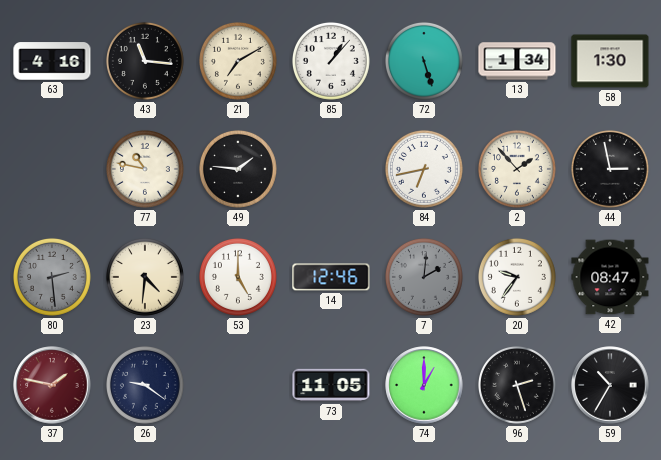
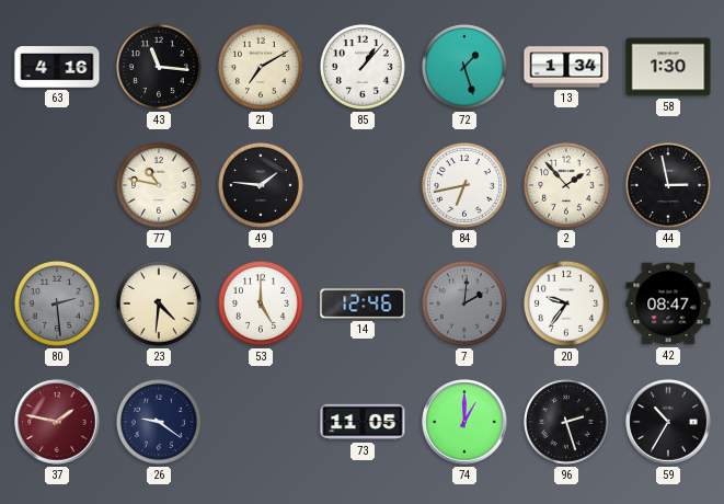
72: 5:27 -> 1:27
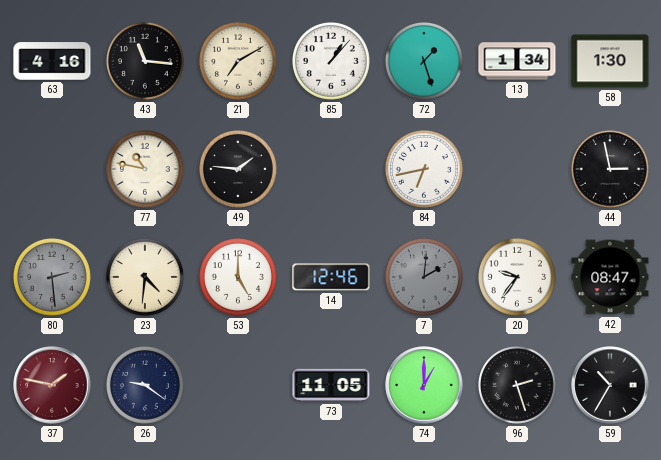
2: 1:53 -> none
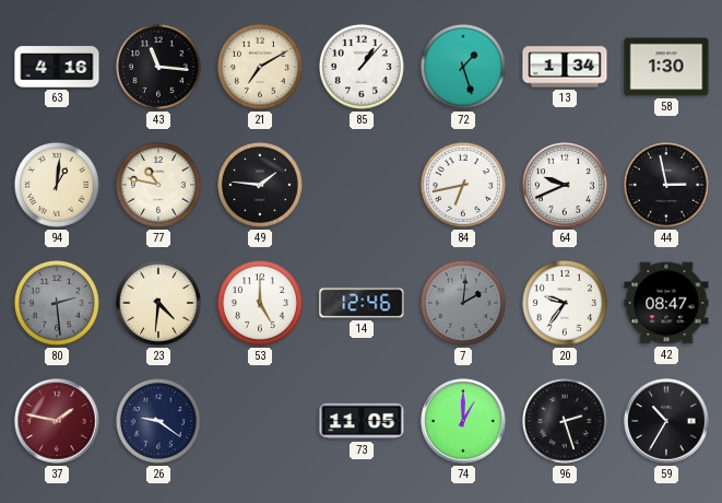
94: none -> 1:01
64: none -> 9:41
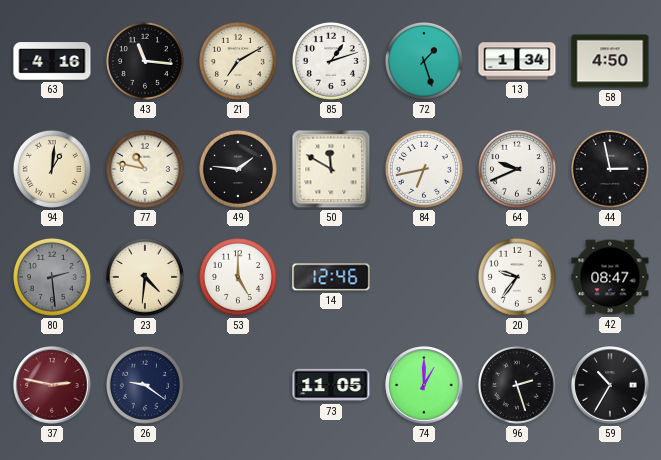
85: 1:07 -> 1:12
58: 1:30 -> 4:50
50: none -> 11:50
7: 2:01 -> none
37: 1:47 -> 2:47
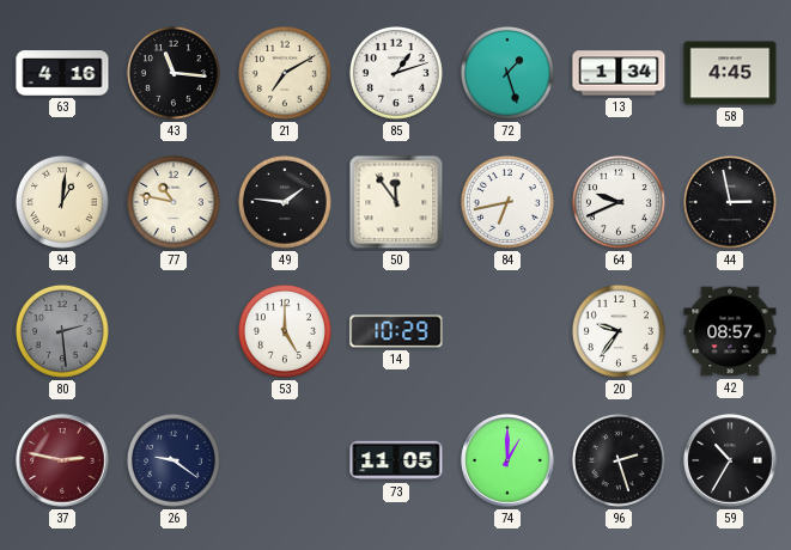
58: 4:50 -> 4:45
50: 11:50 -> 11:54
23: 4:31 -> none
14: 12:46 -> 10:29
42: 08:47 -> 08:57
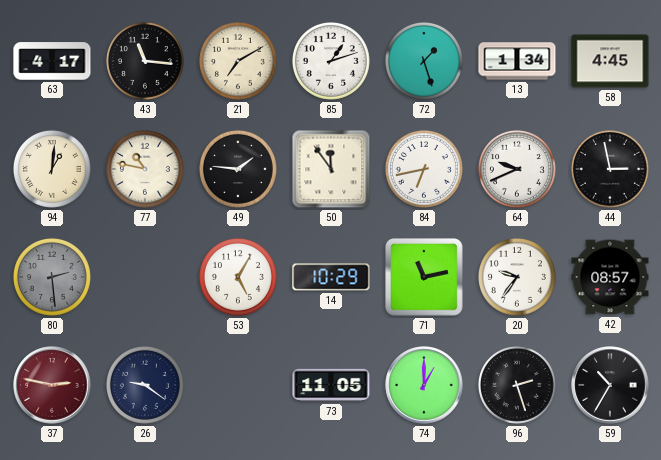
63: 4:16 -> 4:17
53: 5:00 -> 5:05
71: none -> 11:13
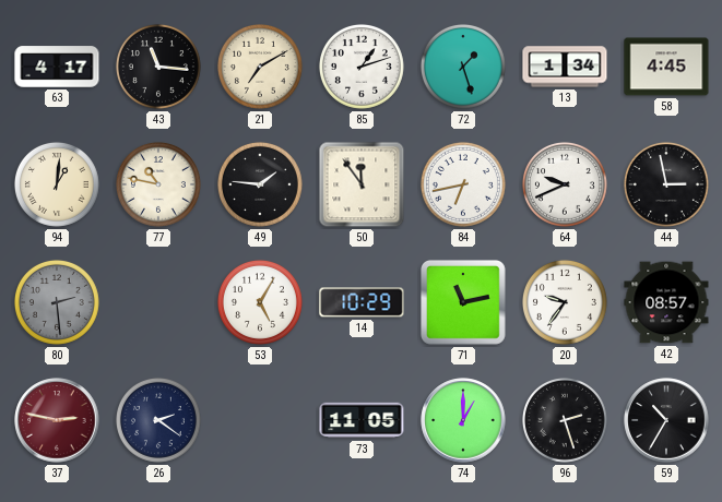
26: 9:21 -> 2:21
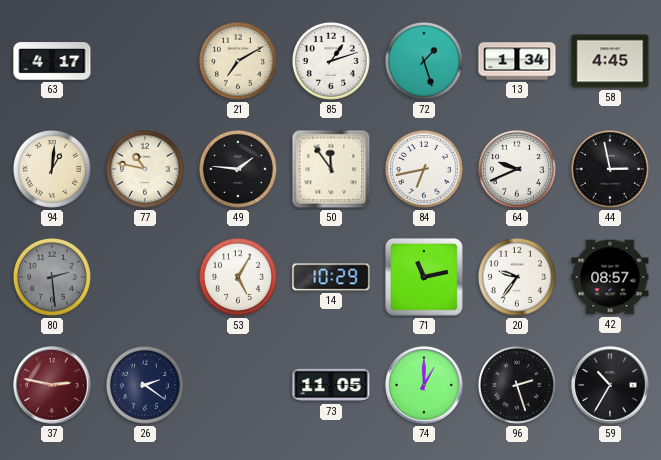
43: 11:16 -> none
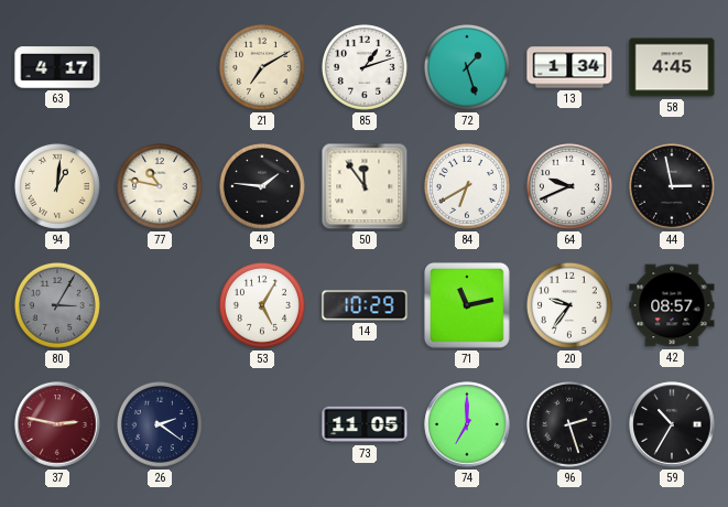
84: 6:43 -> 6:40
80: 2:29 -> 3:05
74: 1:00 -> 7:00
